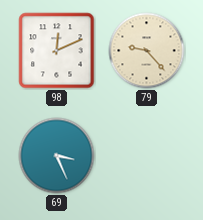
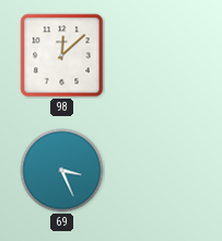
98: 12:11 -> 12:08
79: 9:23 -> none
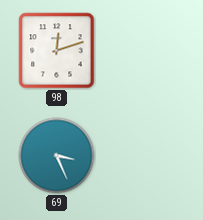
98: 12:08 -> 12:12
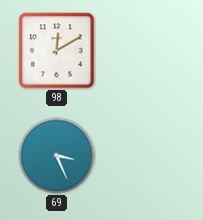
98: 12:12 -> 12:10
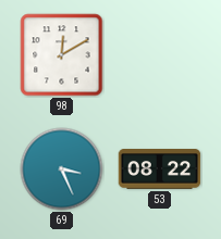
53: none -> 08:22
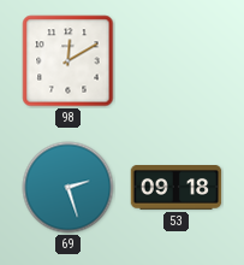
69: 3:26 -> 2:27
53: 08:22 -> 09:18
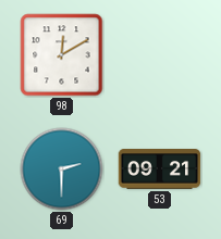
69: 2:27 -> 2:30
53: 09:18 -> 09:21
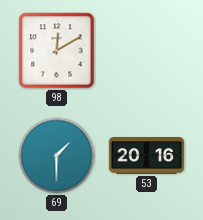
69: 2:30 -> 1:30
53: 09:21 -> 20:16
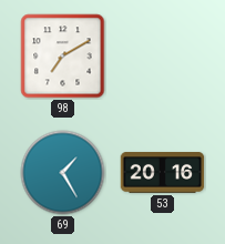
98: 12:10 -> 7:10
69: 1:30 -> 1:25
